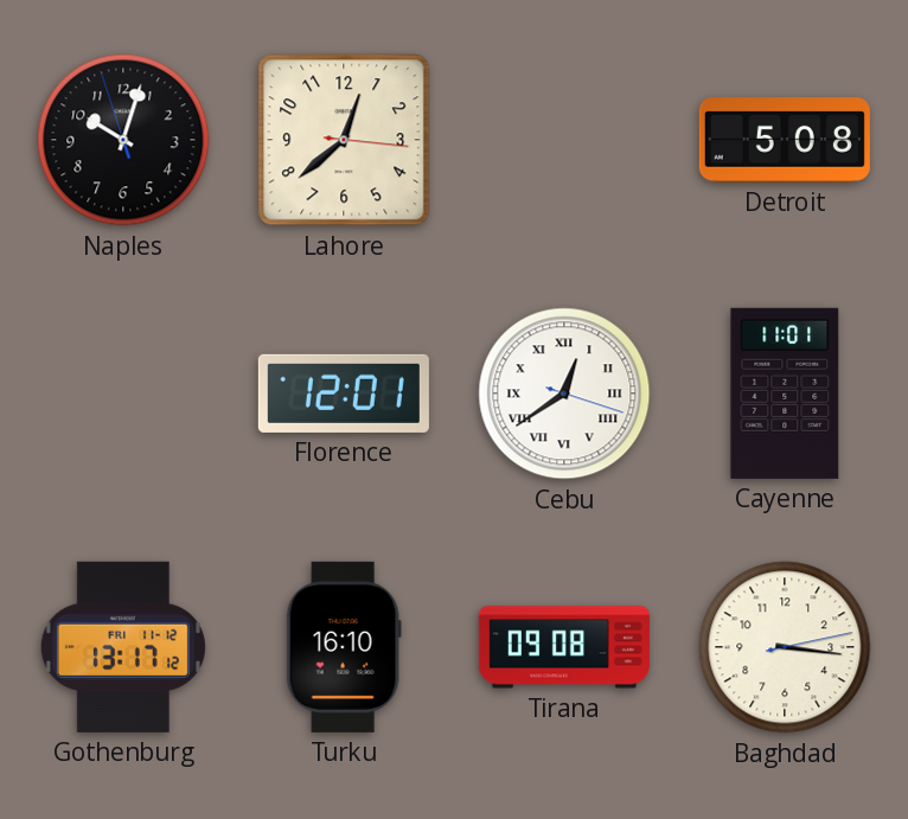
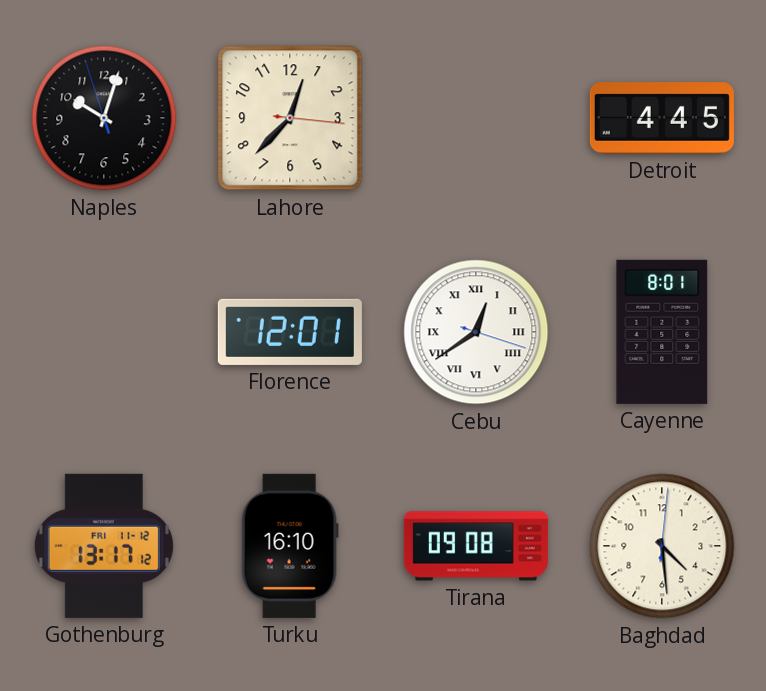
Lahore: 12:38 -> 12:37
Detroit: 5:08 -> 4:45
Cayenne: 11:01 -> 8:01
Baghdad: 3:16 -> 4:29
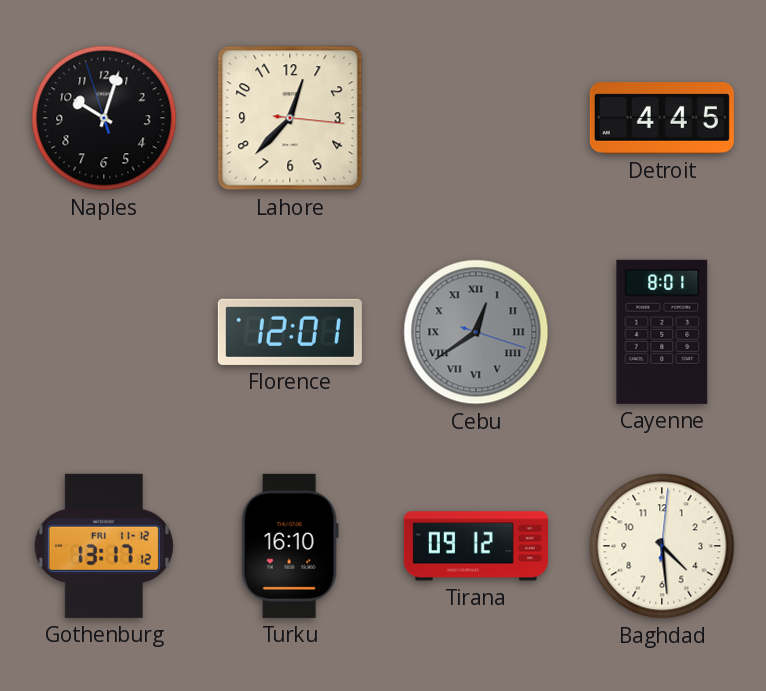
Cebu dial: white -> grey
Tirana: 09:08 -> 09:12
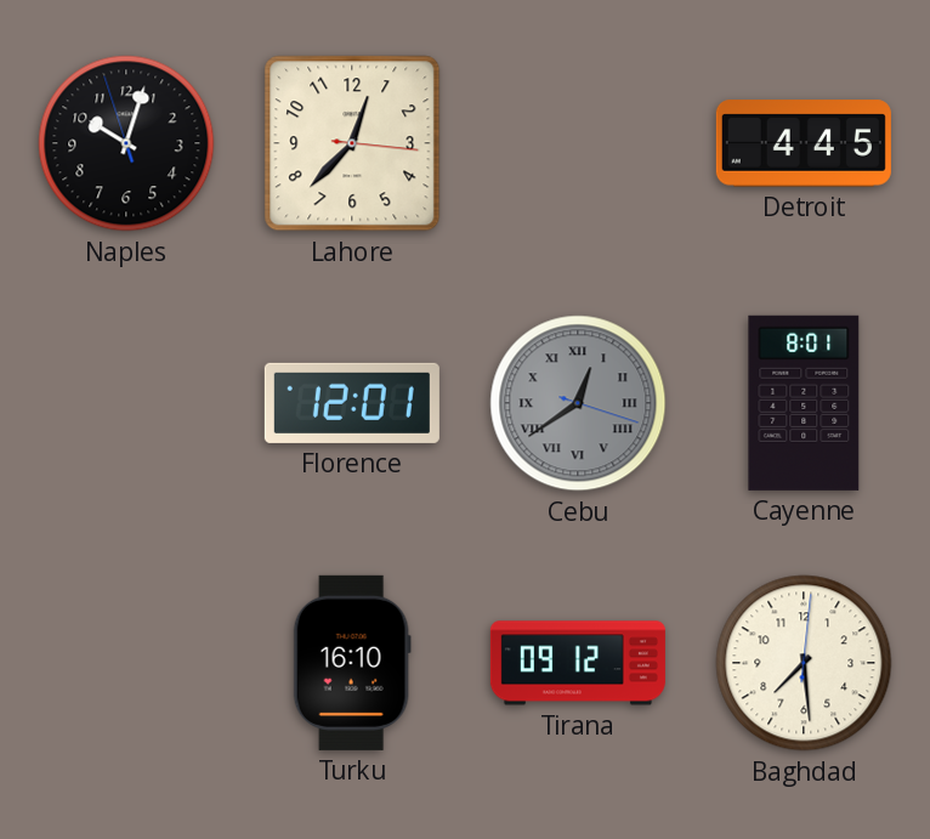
Gothenburg: 13:17 -> none
Baghdad: 4:29 -> 7:29
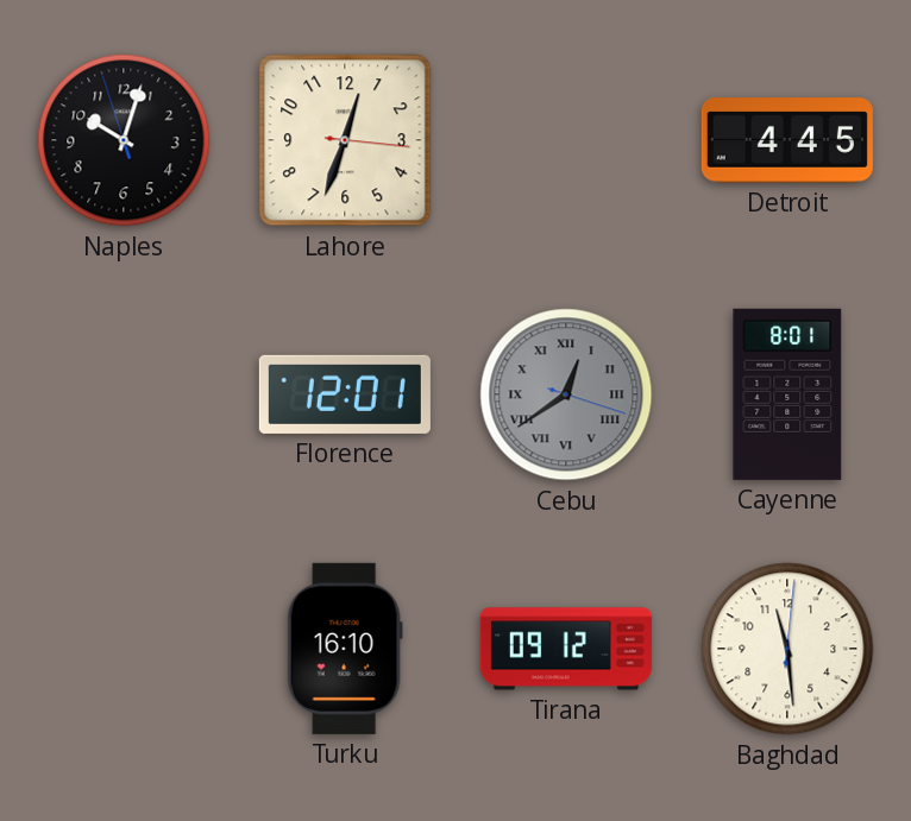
Lahore: 12:37 -> 12:33
Baghdad: 7:29 -> 11:29
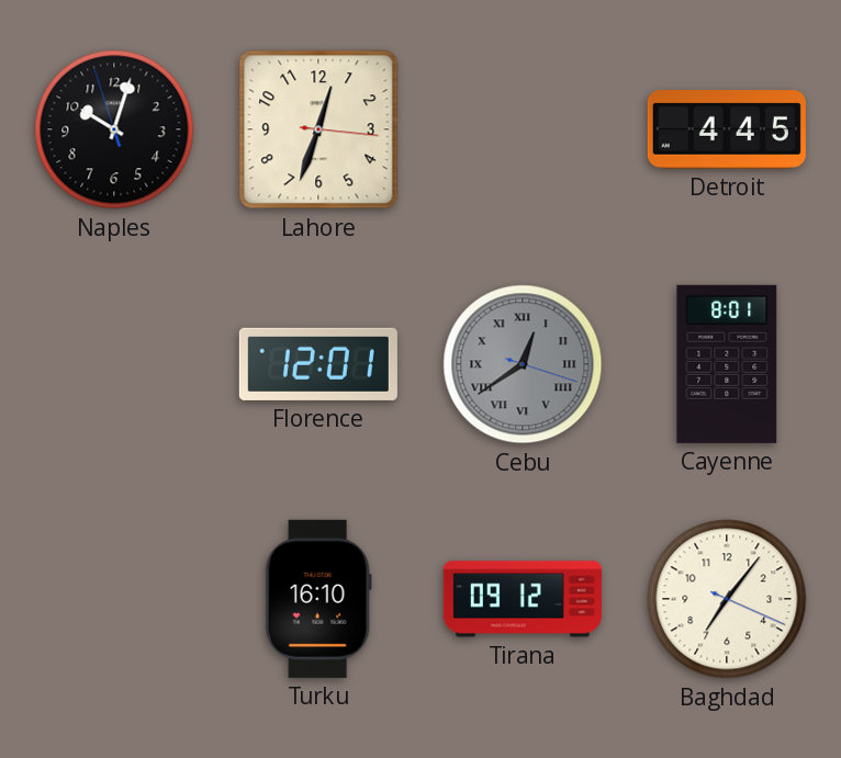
Baghdad: 11:29 -> 7:06
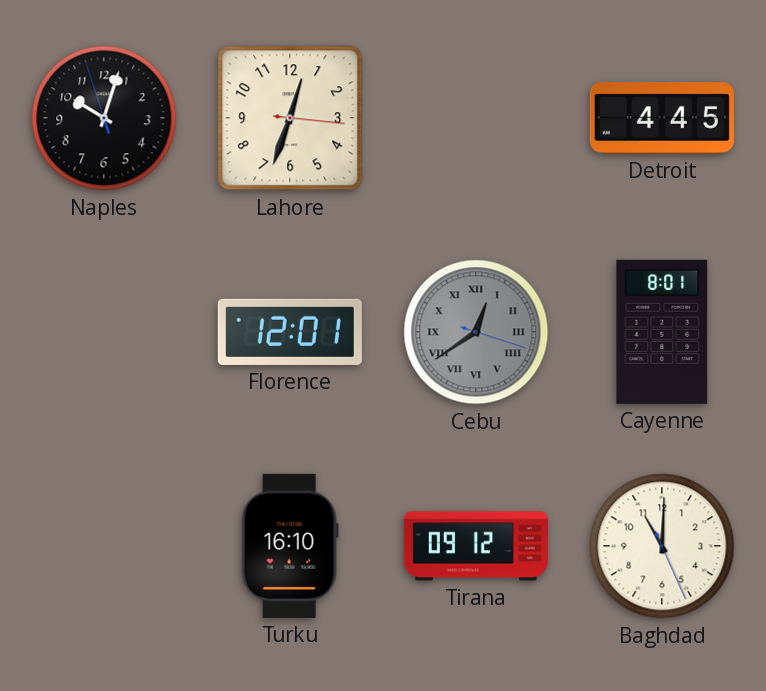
Baghdad: 7:06 -> 11:00
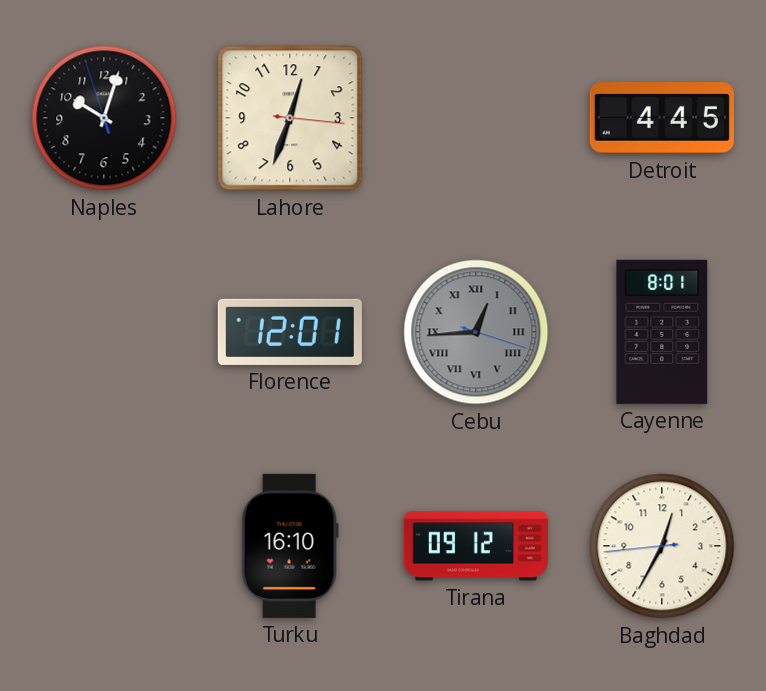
Cebu: 12:39 -> 12:44
Baghdad: 11:00 -> 12:34
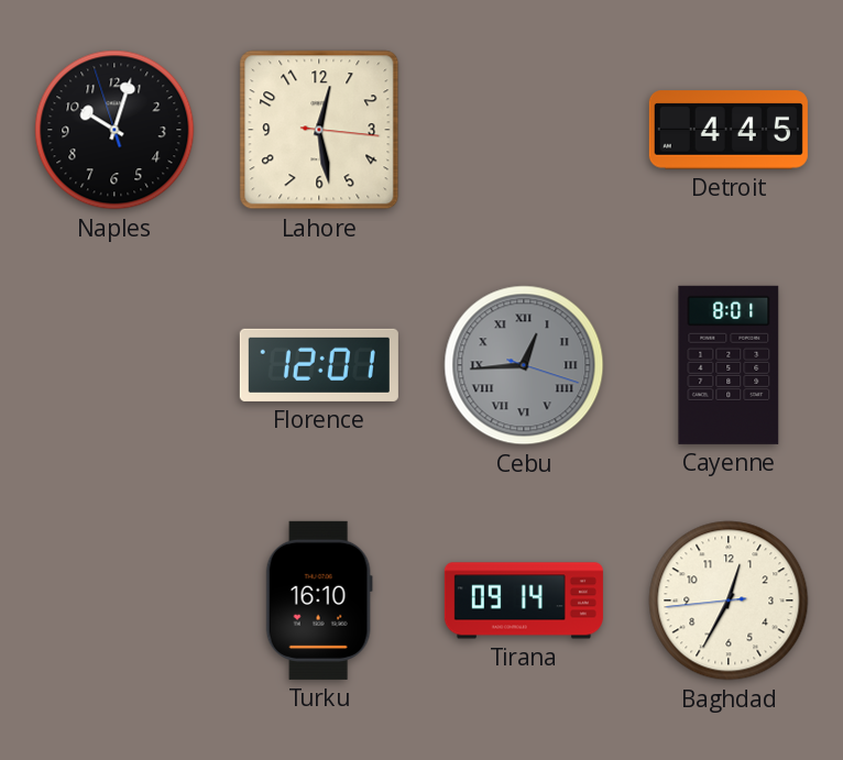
Lahore: 12:33 -> 12:28
Tirana: 09:12 -> 09:14
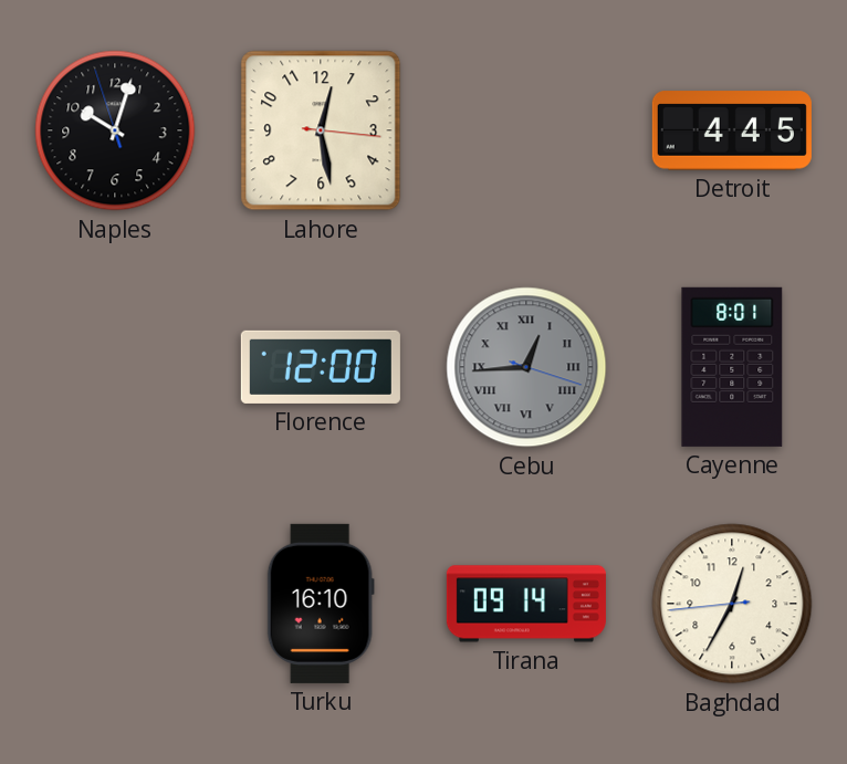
Florence: 12:01 -> 12:00
